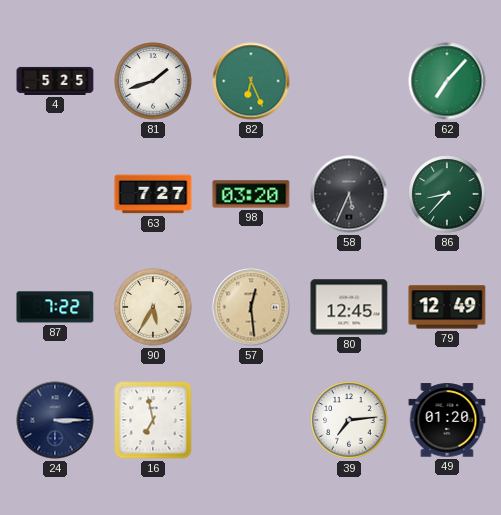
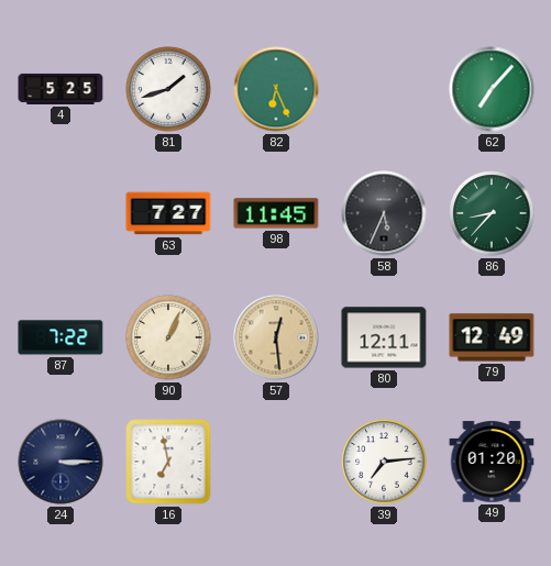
98: 03:20 -> 11:45
90: 5:35 -> 1:04
80: 12:45 -> 12:11
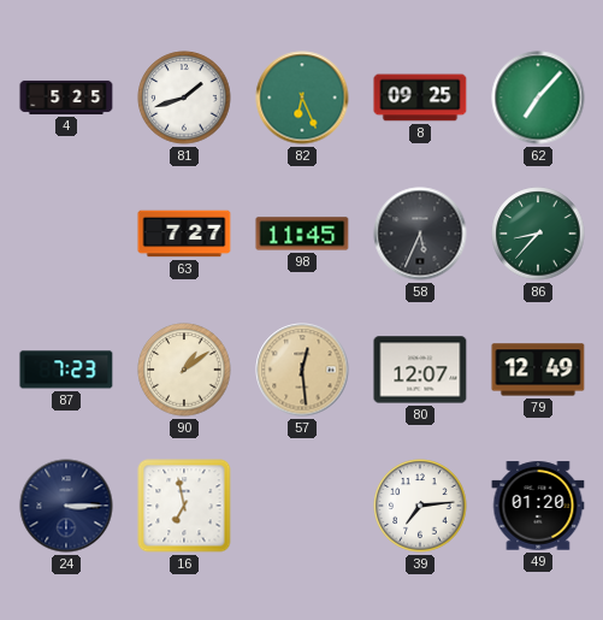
8: none -> 09:25
87: 7:22 -> 7:23
90: 1:04 -> 1:09
80: 12:11 -> 12:07
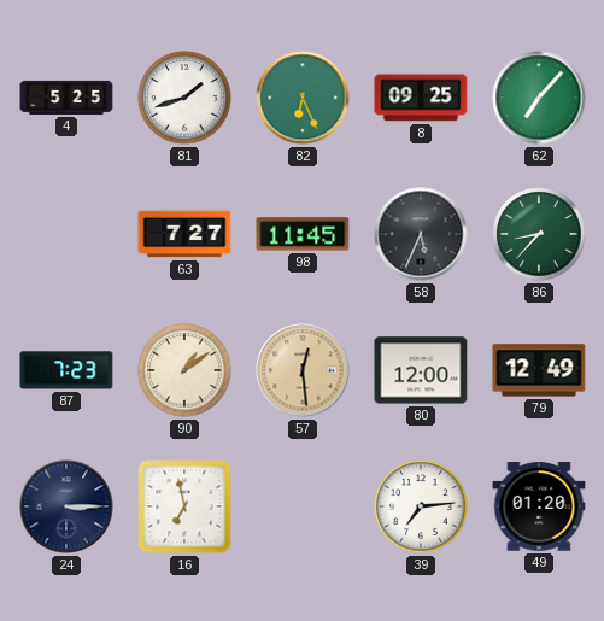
80: 12:07 -> 12:00
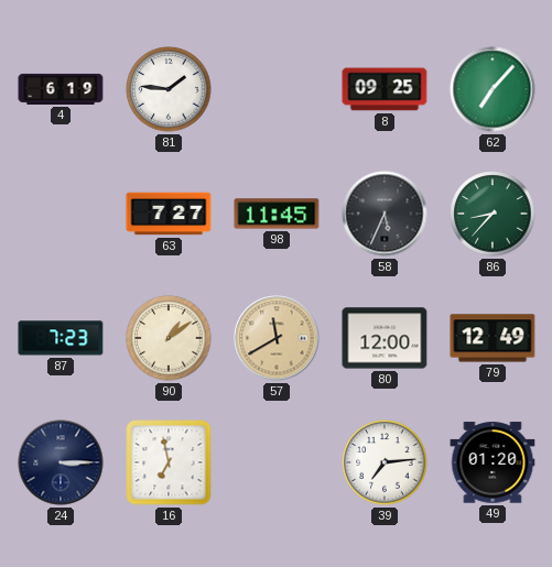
4: 5:25 -> 6:19
81: 1:42 -> 1:46
82: 6:26 -> none
57: 12:29 -> 11:40
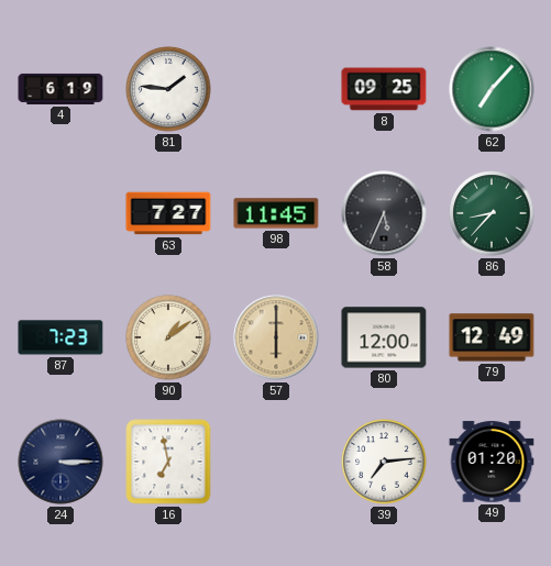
57: 11:40 -> 6:00
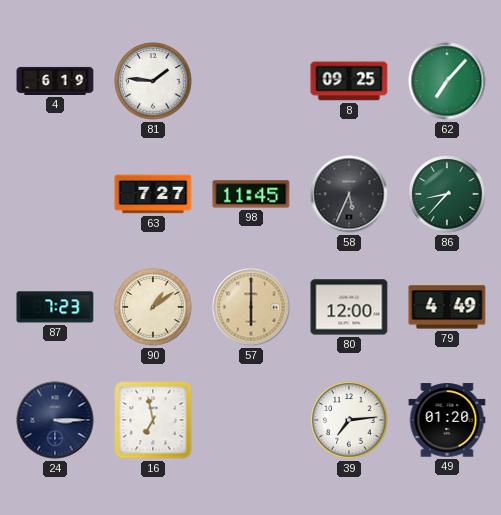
79: 12:49 -> 4:49
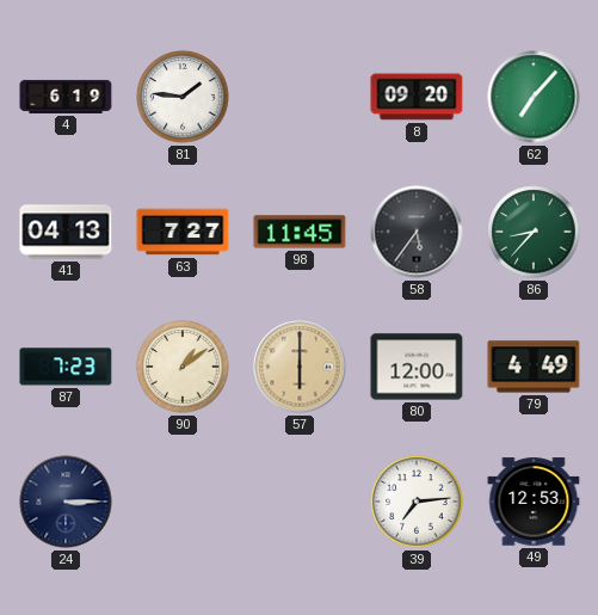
8: 09:25 -> 09:20
41: none -> 04:13
58: 5:34 -> 5:36
16: 6:58 -> none
49: 01:20 -> 12:53
